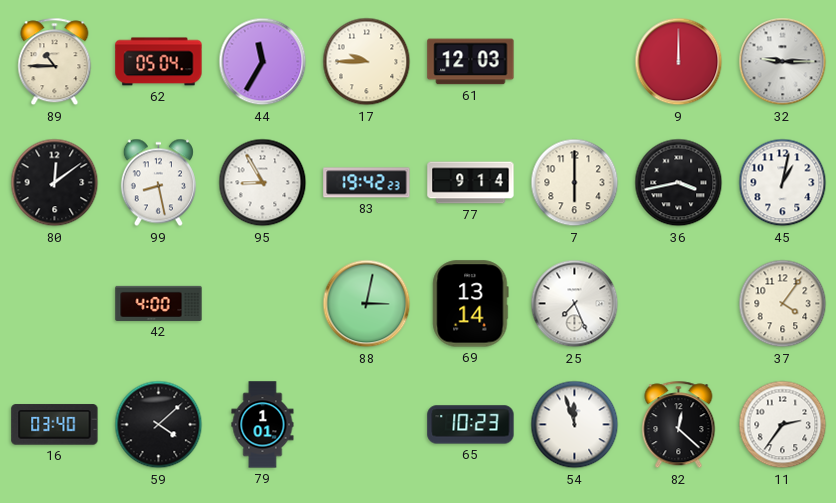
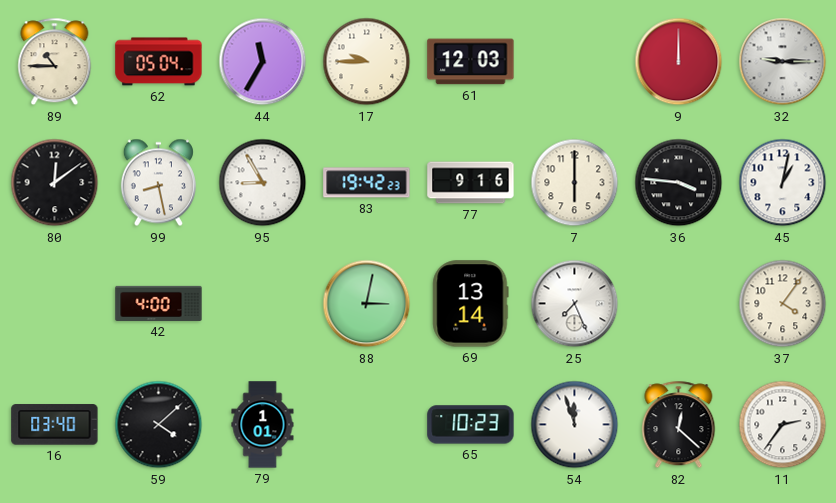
77: 9:14 -> 9:16
36: 3:43 -> 3:46
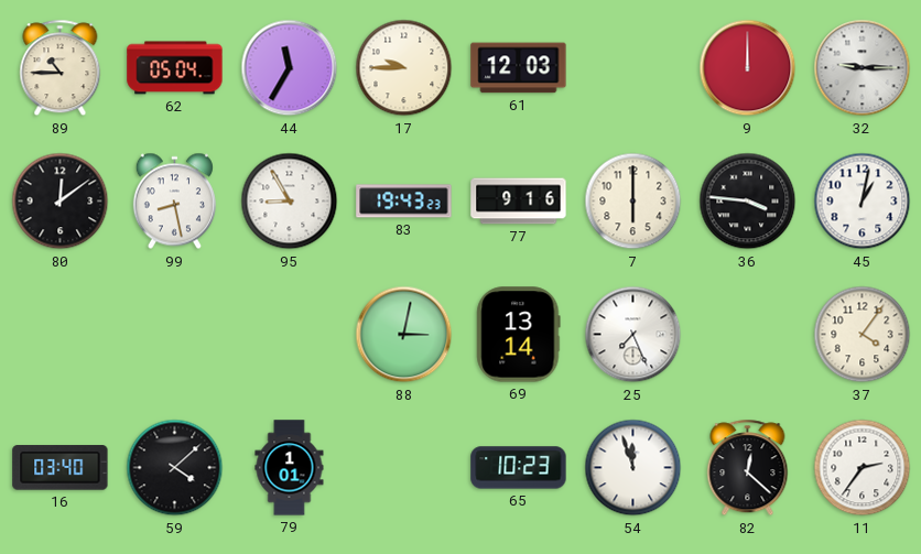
83: 19:42 -> 19:43
42: 4:00 -> none
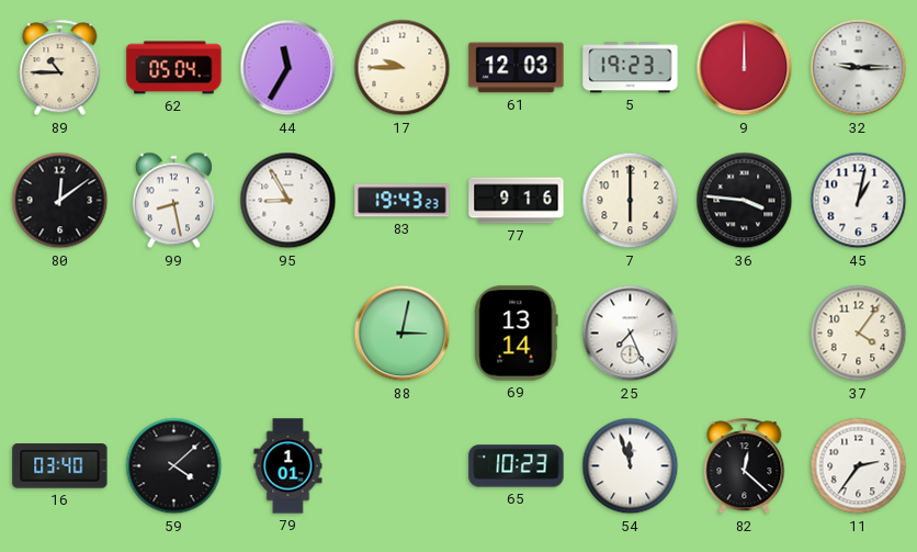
5: none -> 19:23
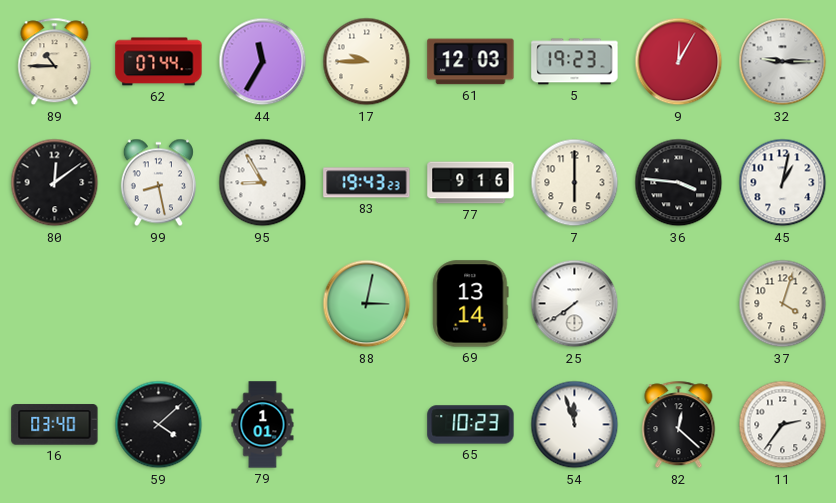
62: 05:04 -> 07:44
9: 12:00 -> 12:05
25: 7:26 -> 7:39
37: 4:06 -> 4:03
